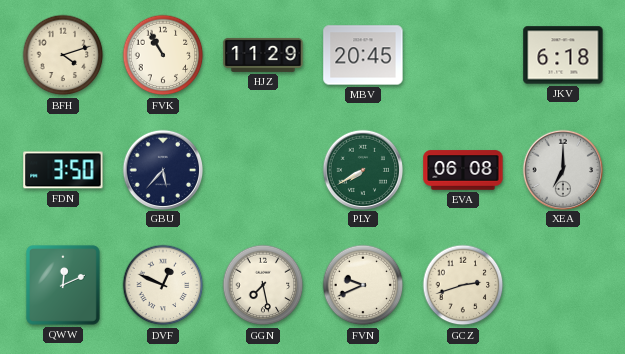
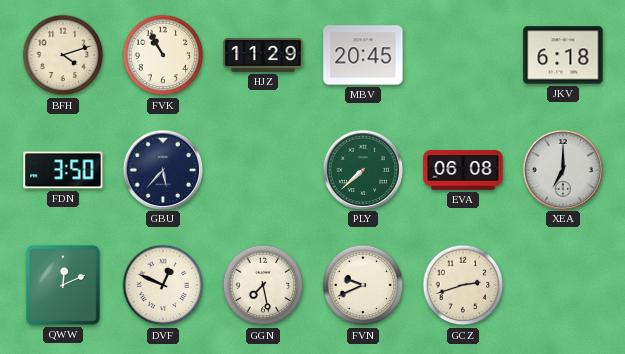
PLY: 7:40 -> 7:38
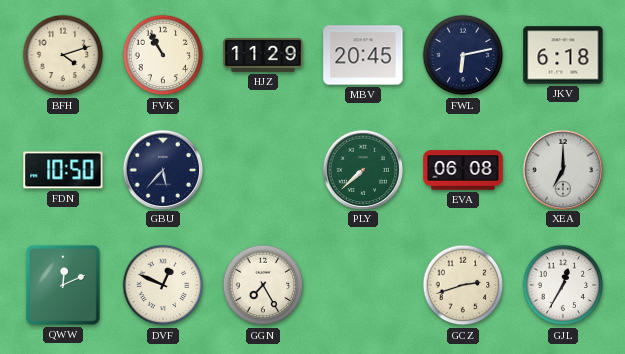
FWL: none -> 6:13
FDN: 3:50 -> 10:50
GGN: 7:28 -> 7:25
FVN: 9:41 -> none
GJL: none -> 12:35
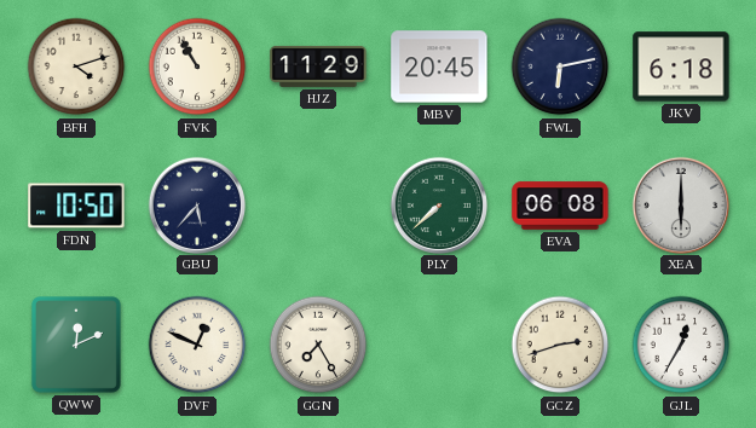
XEA: 7:00 -> 6:00
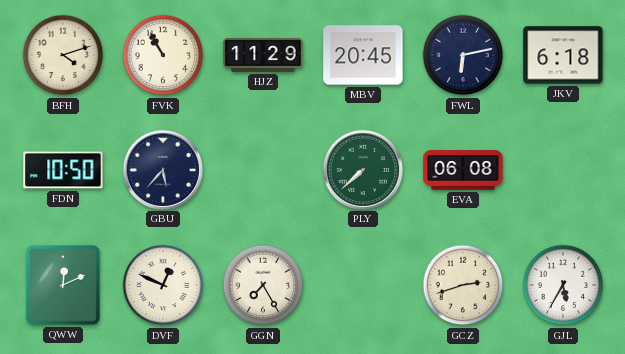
XEA: 6:00 -> none
GJL: 12:35 -> 5:35
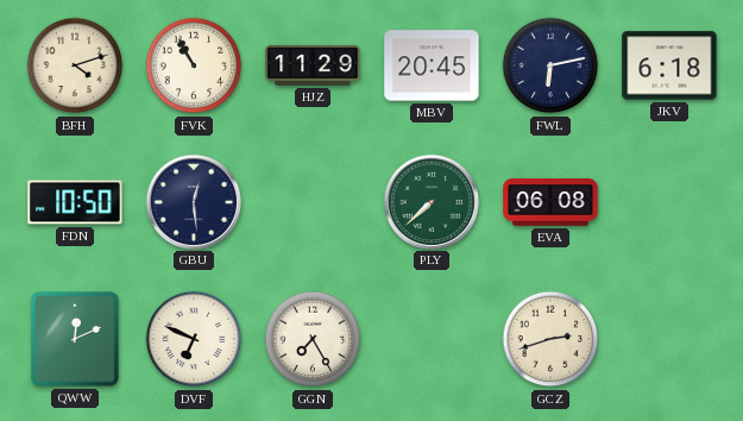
GBU: 5:37 -> 12:29
DVF: 12:49 -> 6:49
GJL: 5:35 -> none
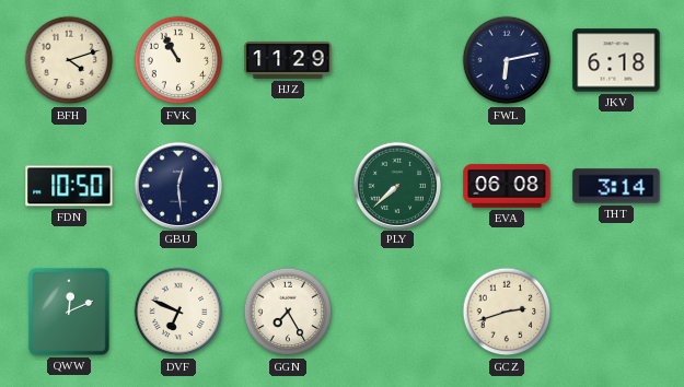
MBV: 20:45 -> none
THT: none -> 3:14
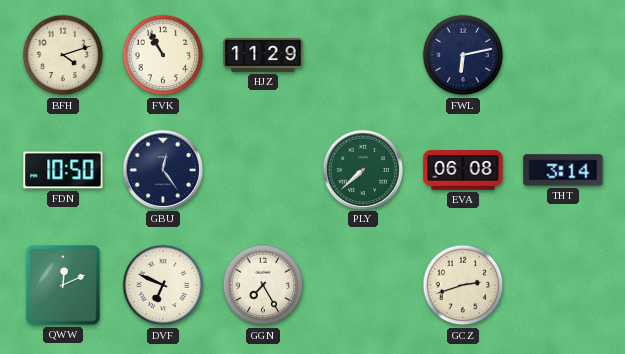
JKV: 6:18 -> none
GBU: 12:29 -> 12:24
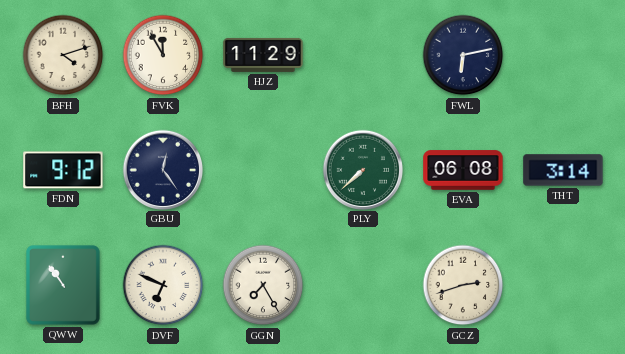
FVK: 10:55 -> 11:55
FDN: 10:50 -> 9:12
QWW: 12:11 -> 10:54
